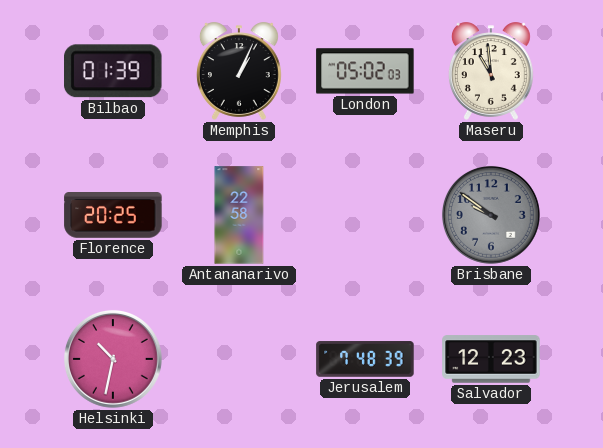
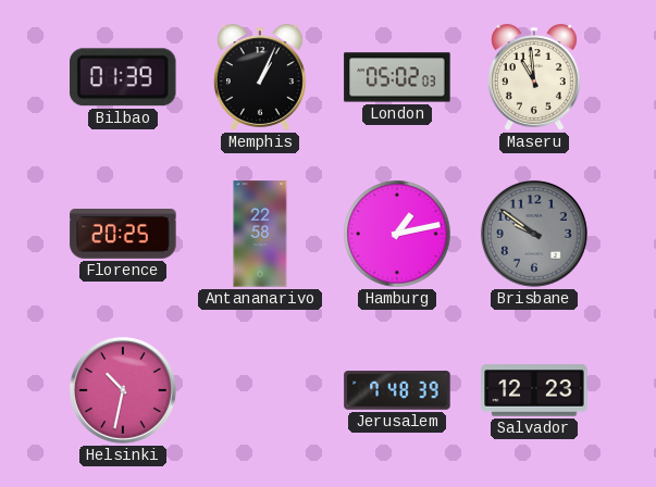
Hamburg: none -> 1:13
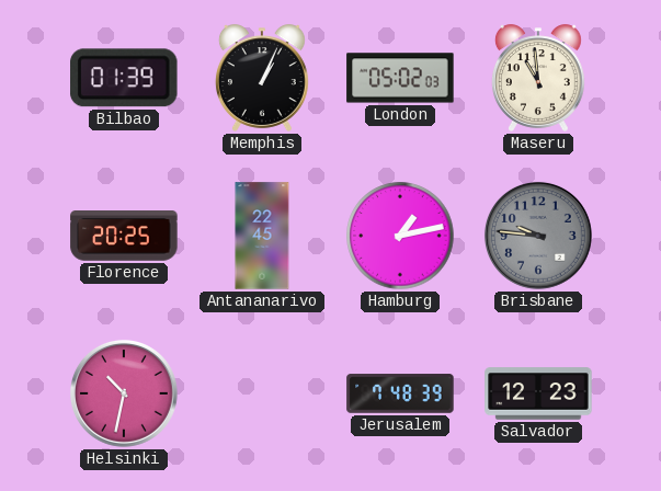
Antananarivo: 22:58 -> 22:45
Brisbane: 9:51 -> 9:46
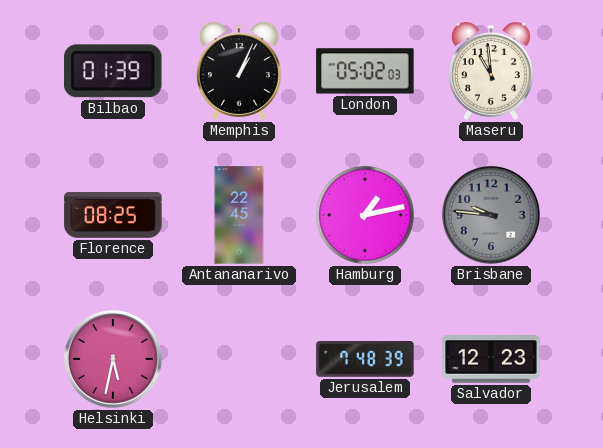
Florence: 20:25 -> 08:25
Helsinki: 10:32 -> 5:32
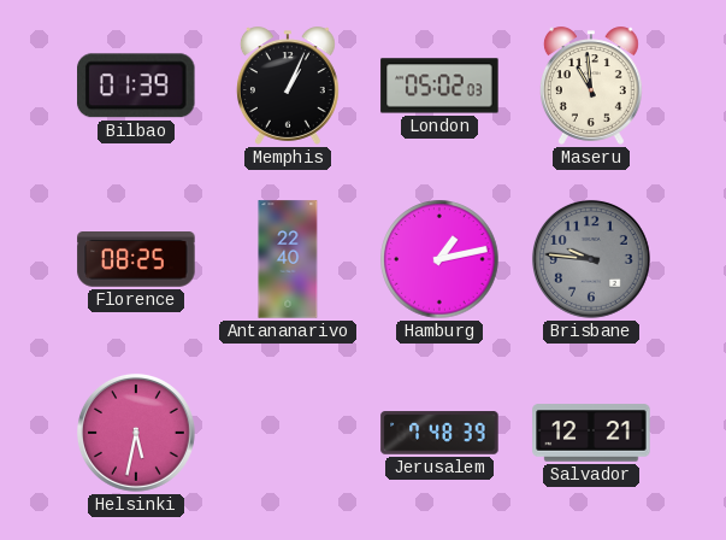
Antananarivo: 22:45 -> 22:40
Salvador: 12:23 -> 12:21
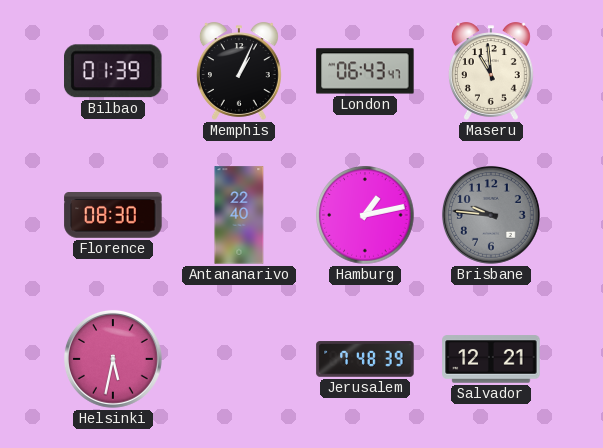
London: 05:02 -> 06:43
Florence: 08:25 -> 08:30
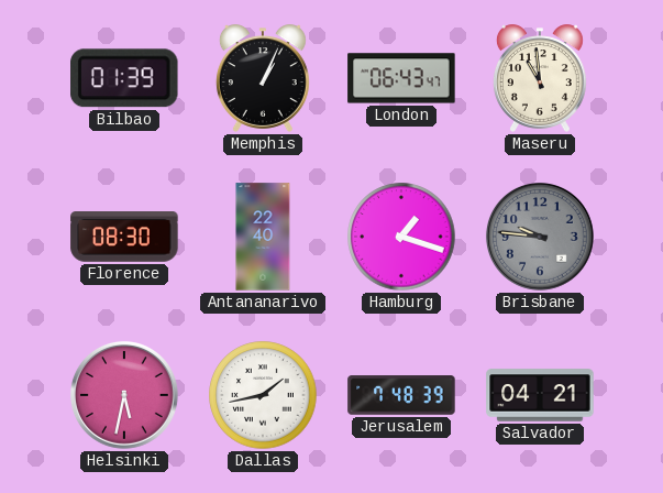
Hamburg: 1:13 -> 1:18
Dallas: none -> 1:43
Salvador: 12:21 -> 04:21
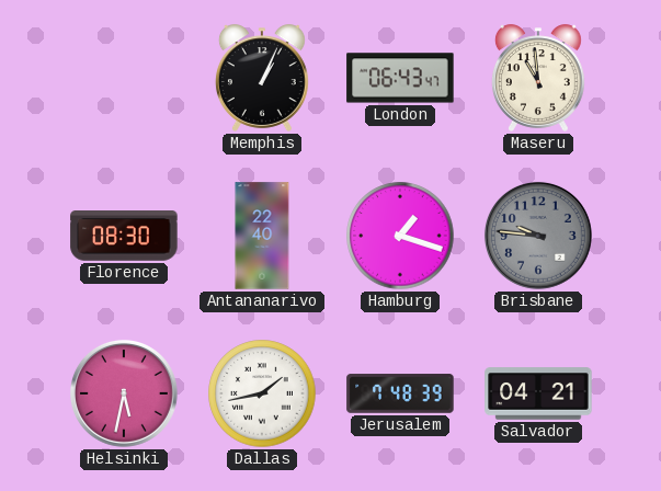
Bilbao: 01:39 -> none
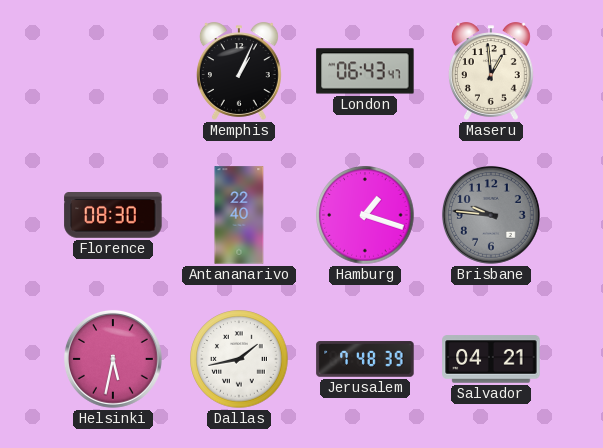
Maseru: 10:59 -> 12:59
